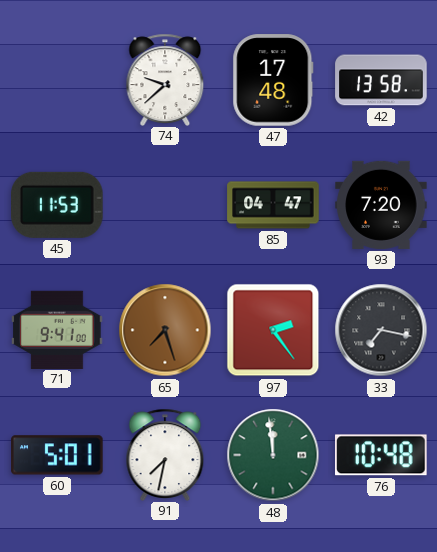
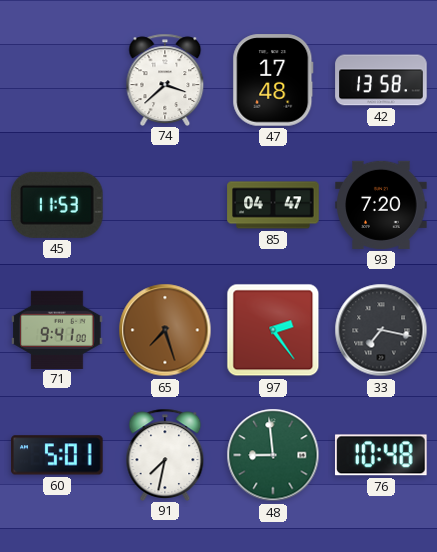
74: 9:38 -> 3:38
48: 11:59 -> 8:59
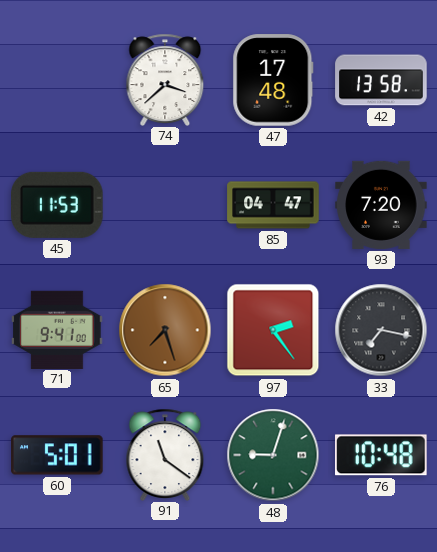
91: 7:32 -> 11:21
48: 8:59 -> 9:03
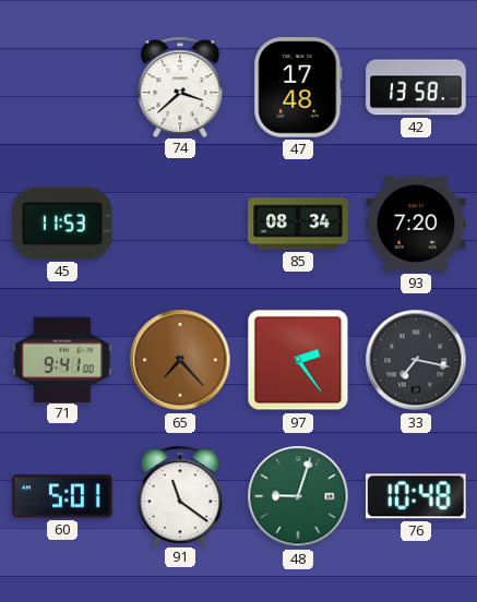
85: 04:47 -> 08:34
65: 7:27 -> 7:23
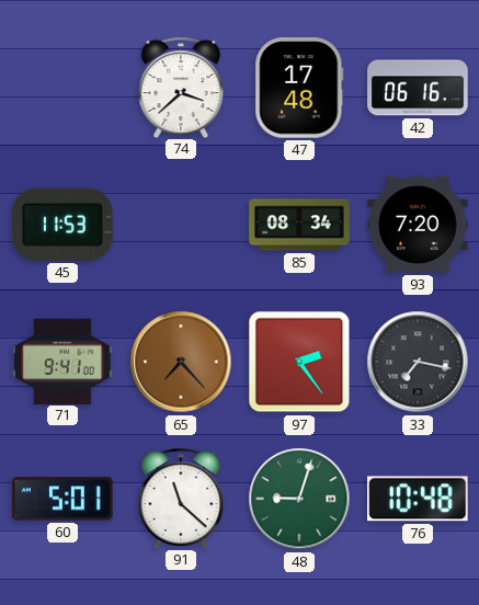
42: 13:58 -> 06:16
91: 11:21 -> 11:22
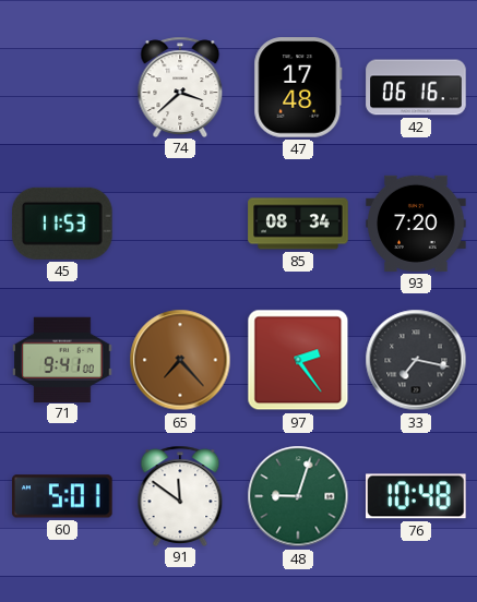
91: 11:22 -> 11:51
